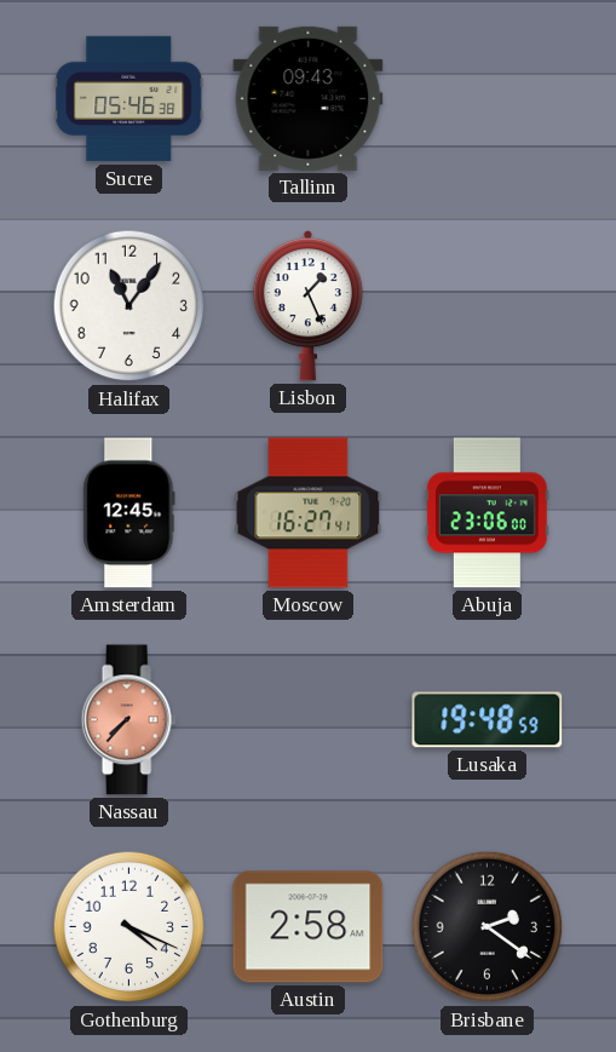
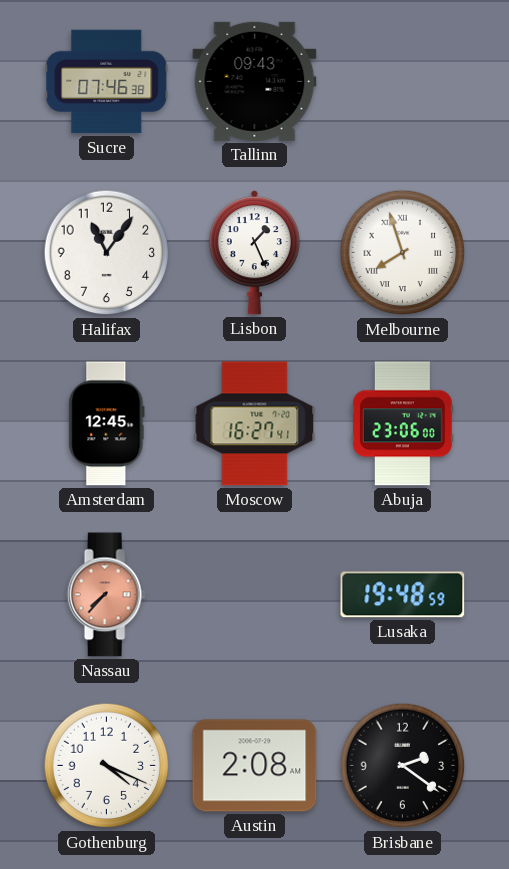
Sucre: 05:46 -> 07:46
Melbourne: none -> 7:57
Austin: 2:58 -> 2:08
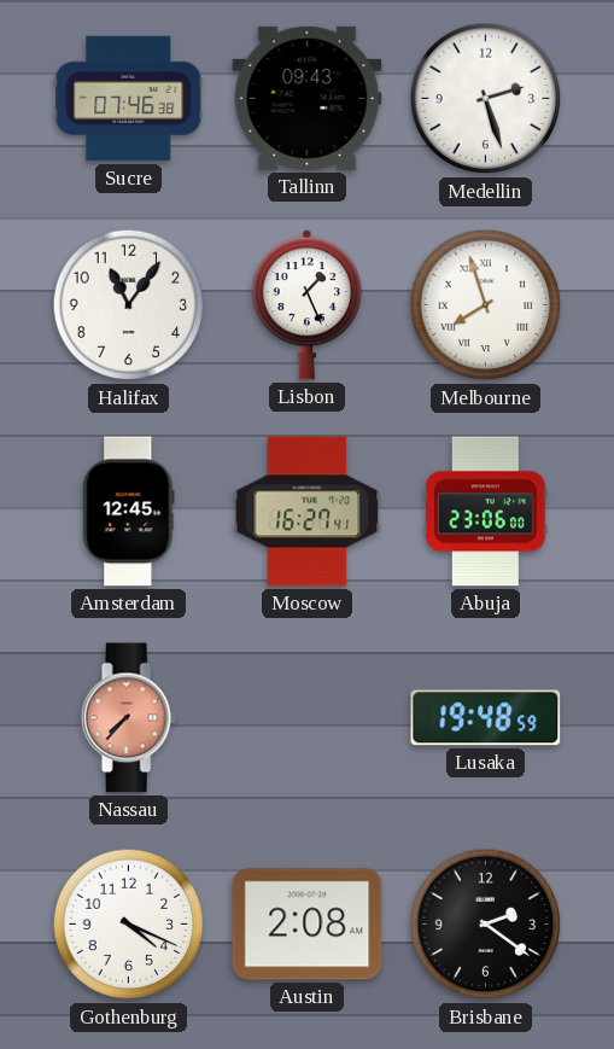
Medellin: none -> 2:27
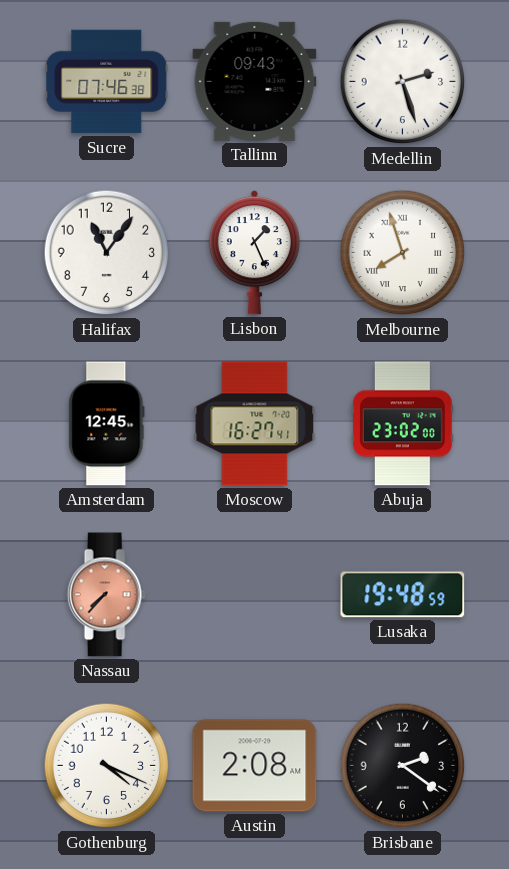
Abuja: 23:06 -> 23:02
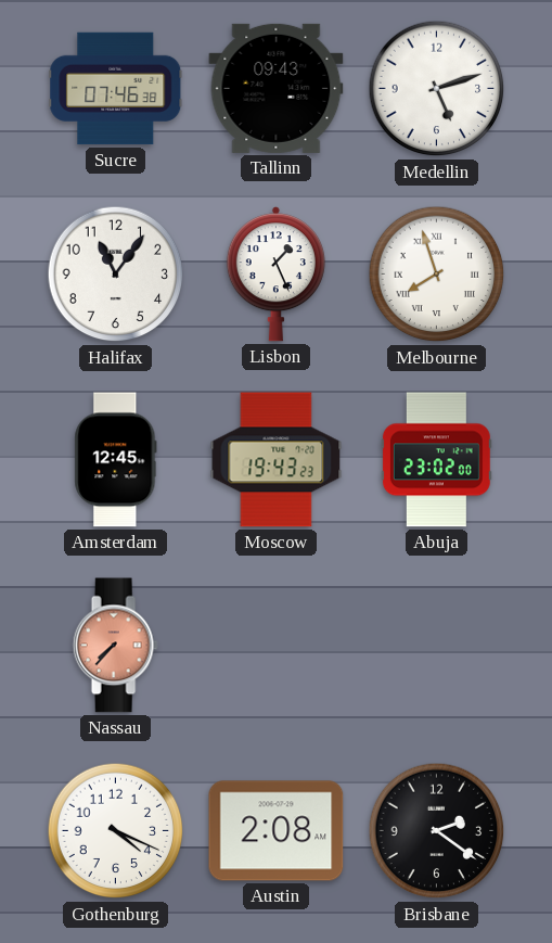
Medellin: 2:27 -> 5:12
Moscow: 16:27 -> 19:43
Lusaka: 19:48 -> none
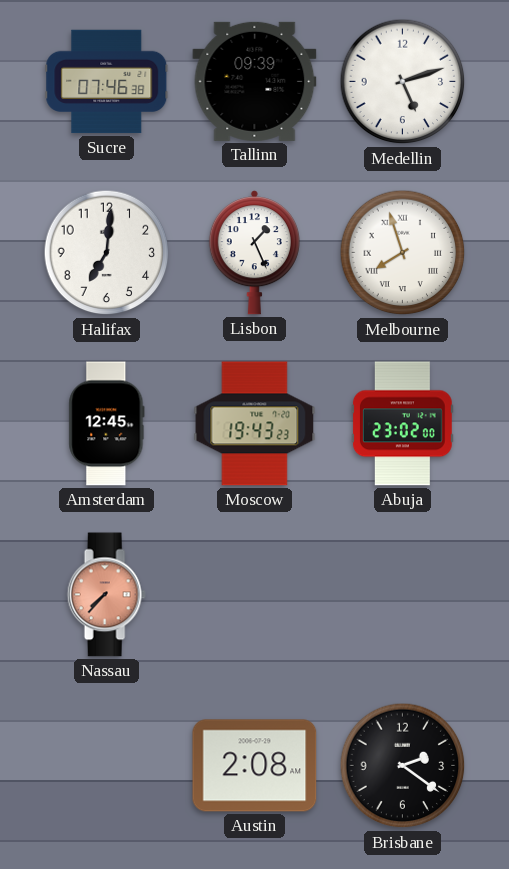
Tallinn: 09:43 -> 09:39
Halifax: 11:06 -> 7:01
Gothenburg: 4:19 -> none
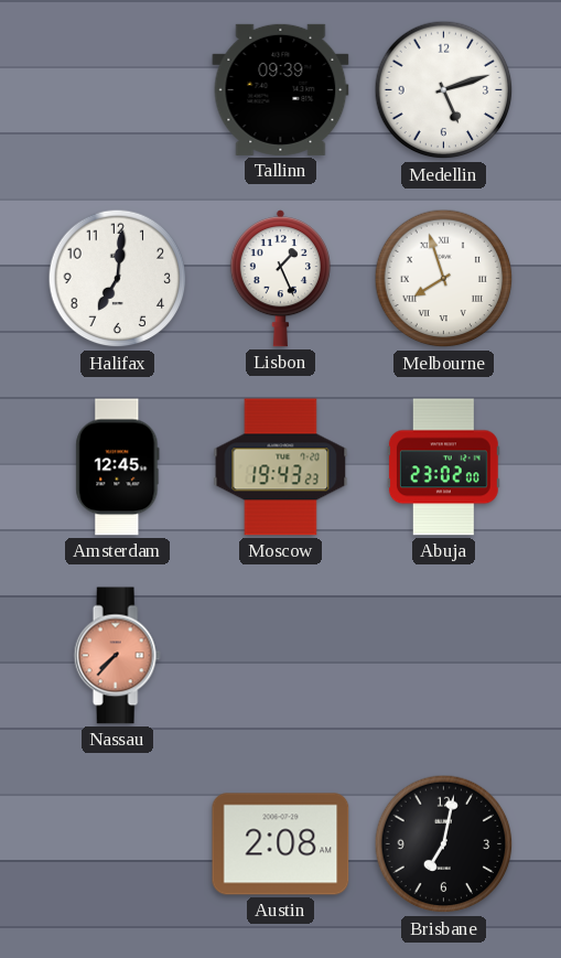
Sucre: 07:46 -> none
Brisbane: 2:21 -> 7:02
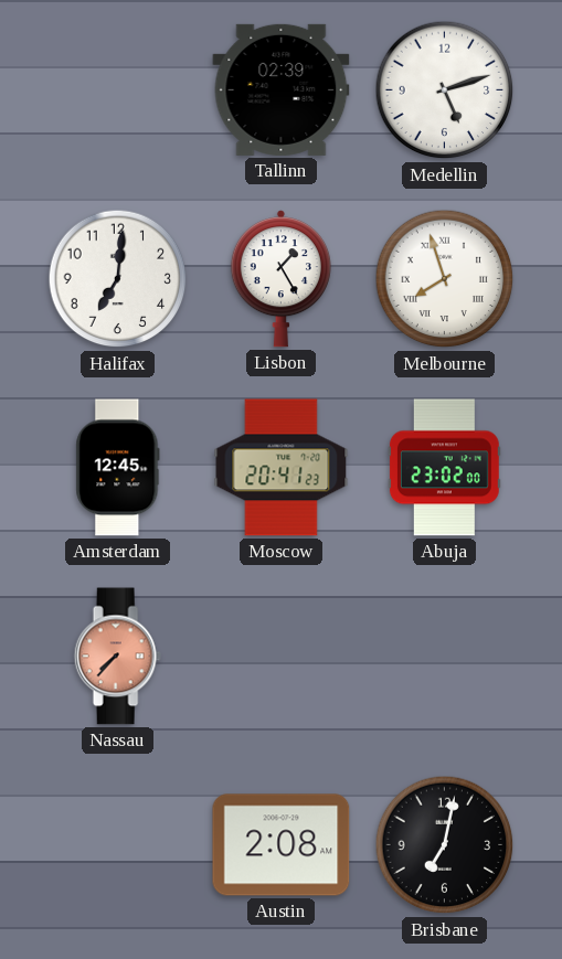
Tallinn: 09:39 -> 02:39
Lisbon: 1:26 -> 1:25
Moscow: 19:43 -> 20:41
